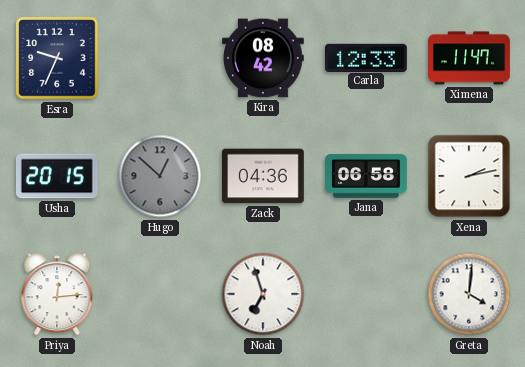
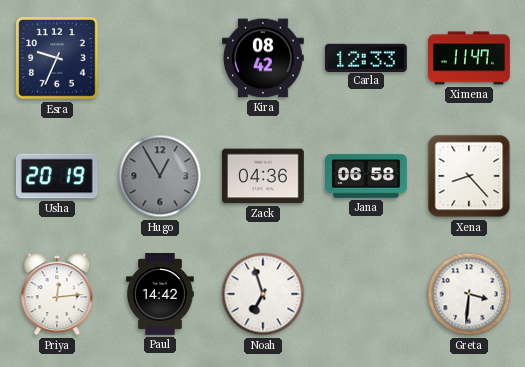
Usha: 20:15 -> 20:19
Hugo: 12:52 -> 12:55
Xena: 2:13 -> 8:23
Paul: none -> 14:42
Greta: 4:01 -> 3:31
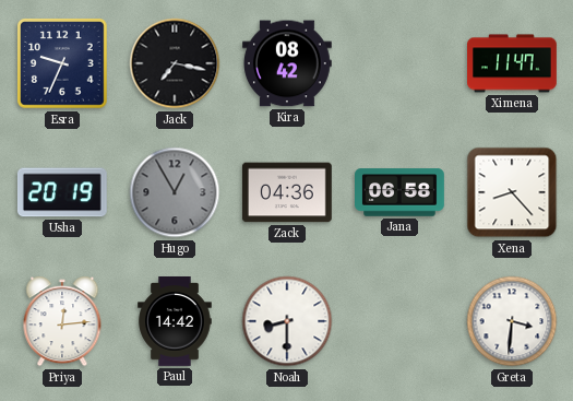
Jack: none -> 7:17
Carla: 12:33 -> none
Noah: 6:57 -> 8:30
